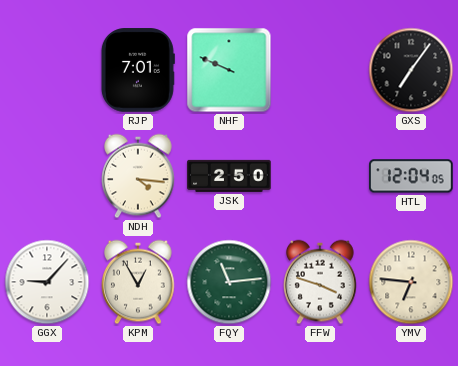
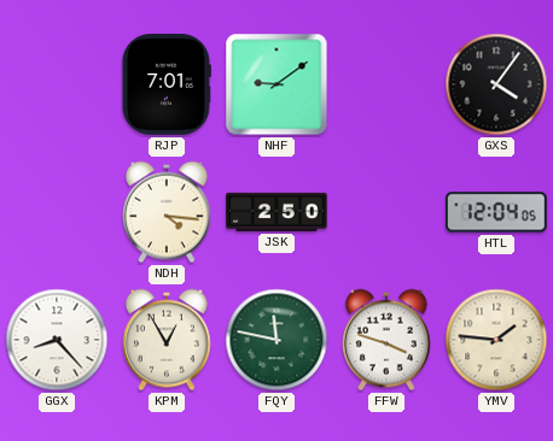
NHF: 9:49 -> 9:09
GXS: 7:06 -> 4:06
GGX: 9:07 -> 8:23
FQY: 11:14 -> 11:47
YMV: 6:46 -> 1:46
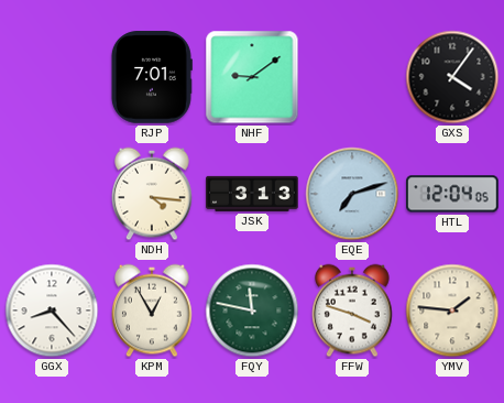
JSK: 2:50 -> 3:13
EQE: none -> 7:12
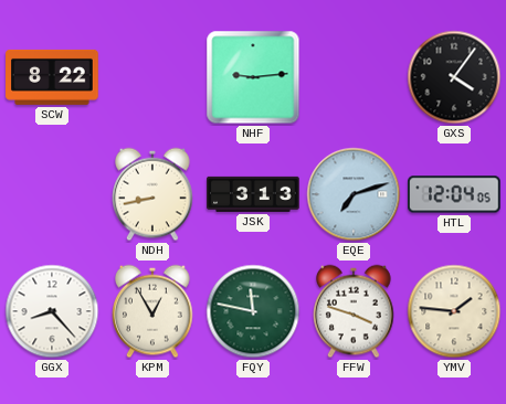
SCW: none -> 8:22
RJP: 7:01 -> none
NHF: 9:09 -> 9:14
NDH: 4:16 -> 8:43
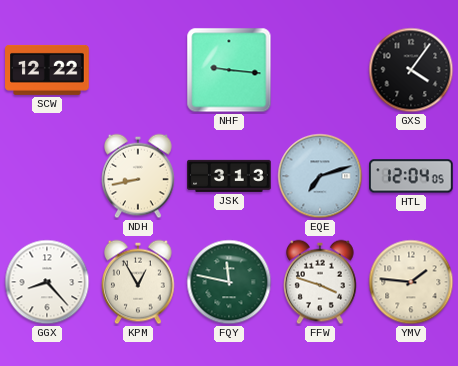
SCW: 8:22 -> 12:22
NHF: 9:14 -> 9:16
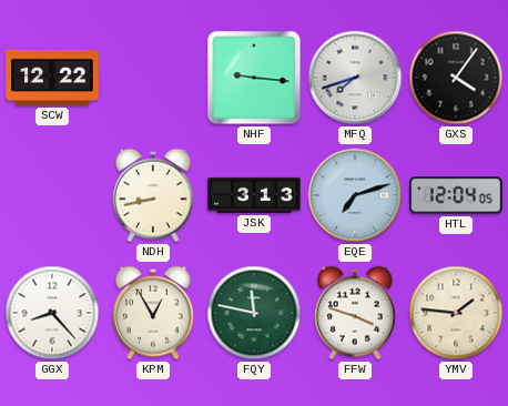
MFQ: none -> 7:42
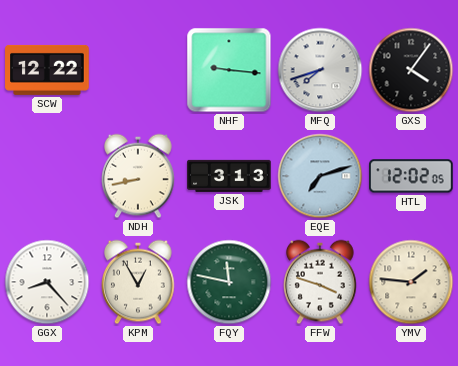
HTL: 12:04 -> 12:02
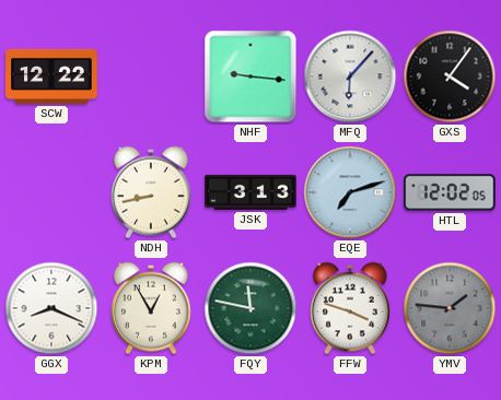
MFQ: 7:42 -> 6:07
GGX: 8:23 -> 8:19
YMV dial: cream -> grey
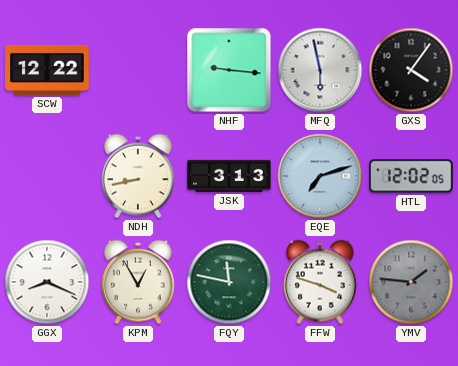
MFQ: 6:07 -> 5:58
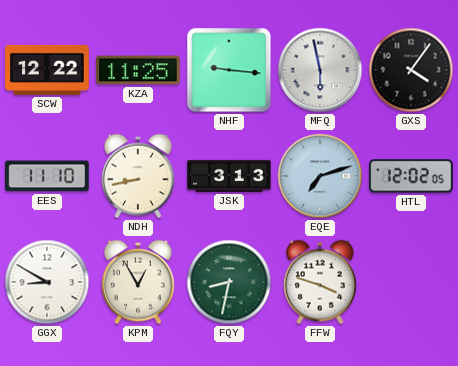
KZA: none -> 11:25
EES: none -> 11:10
GGX: 8:19 -> 8:50
FQY: 11:47 -> 8:32
YMV: 1:46 -> none
